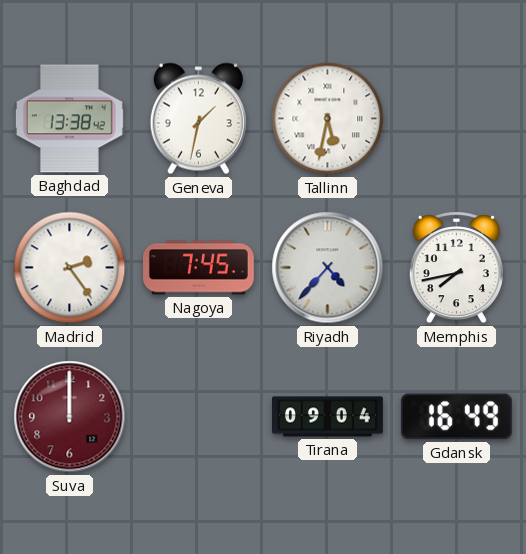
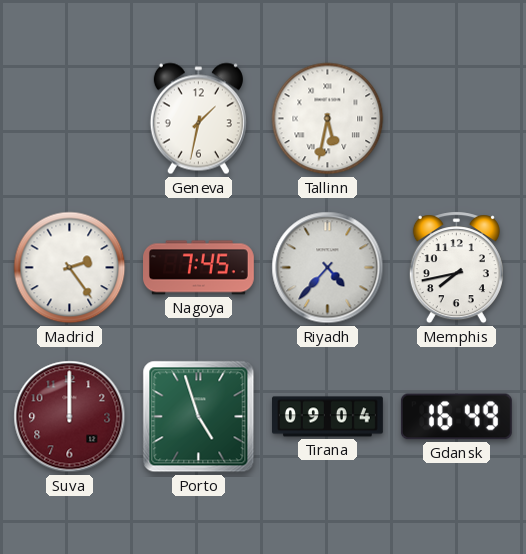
Baghdad: 13:38 -> none
Porto: none -> 4:57
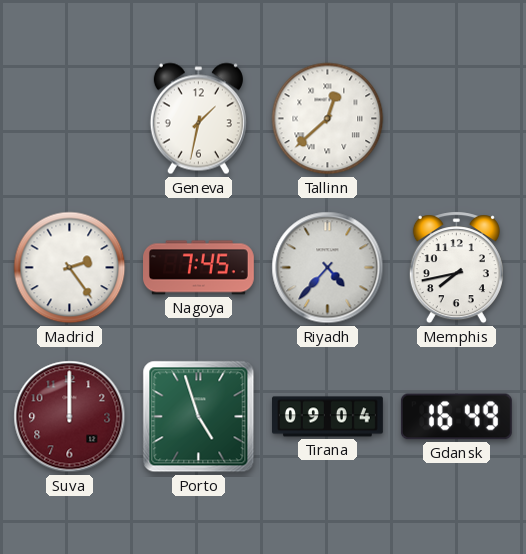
Tallinn: 5:32 -> 12:38
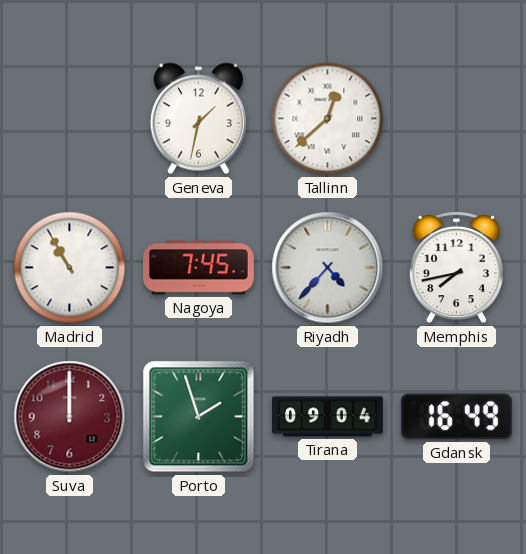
Madrid: 2:24 -> 10:55
Porto: 4:57 -> 1:57
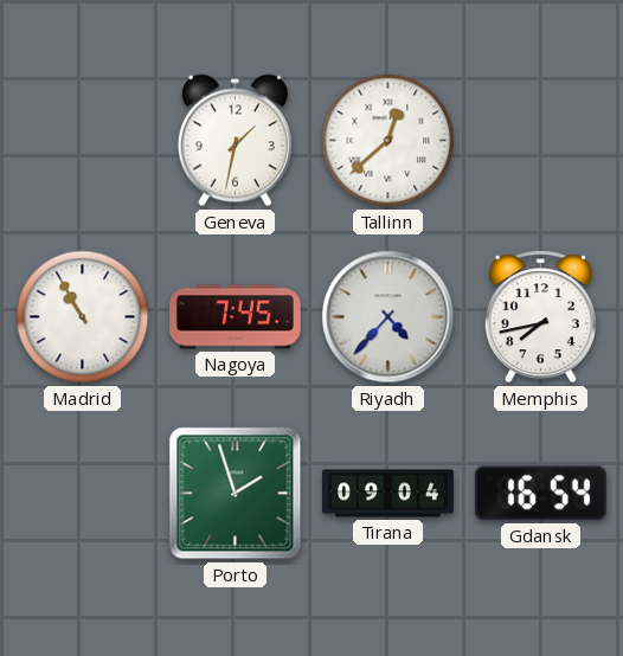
Suva: 12:00 -> none
Gdansk: 16:49 -> 16:54
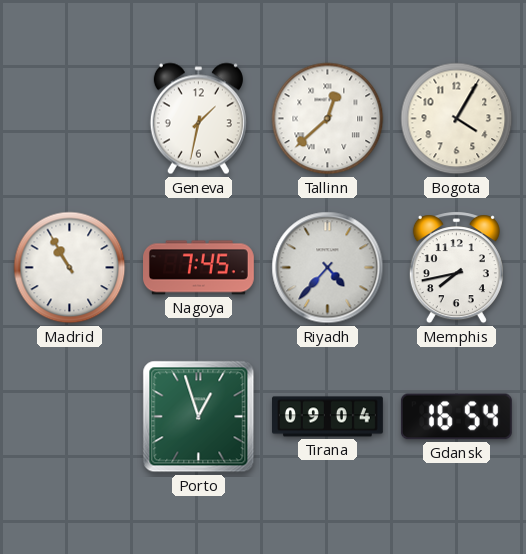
Bogota: none -> 4:05
Porto: 1:57 -> 12:57
